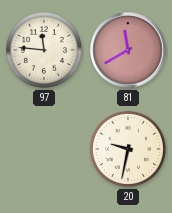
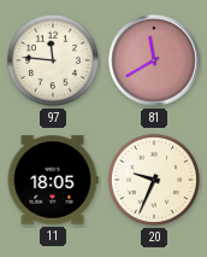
11: none -> 18:05
20: 9:32 -> 9:34
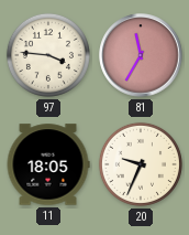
97: 11:46 -> 3:46
81: 11:40 -> 11:35
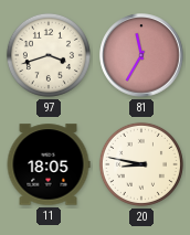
97: 3:46 -> 3:42
20: 9:34 -> 8:47
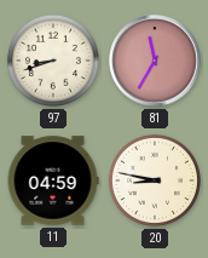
97: 3:42 -> 8:42
11: 18:05 -> 04:59
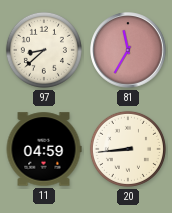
97: 8:42 -> 8:38
20: 8:47 -> 8:44
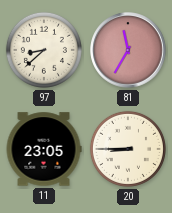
11: 04:59 -> 23:05
20: 8:44 -> 8:45
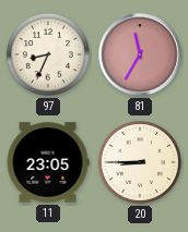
97: 8:38 -> 8:34
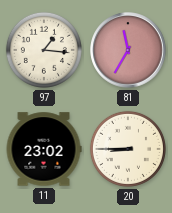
97: 8:34 -> 1:16
11: 23:05 -> 23:02
